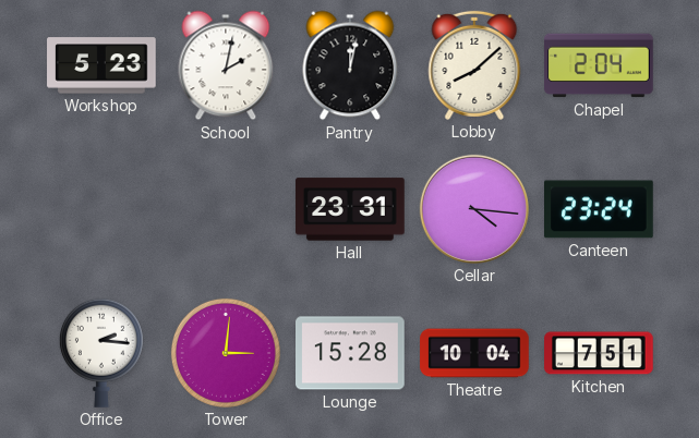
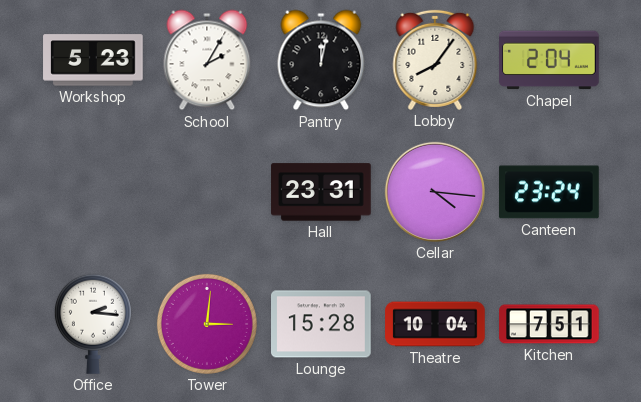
School: 2:02 -> 2:05
Lobby: 8:08 -> 8:06
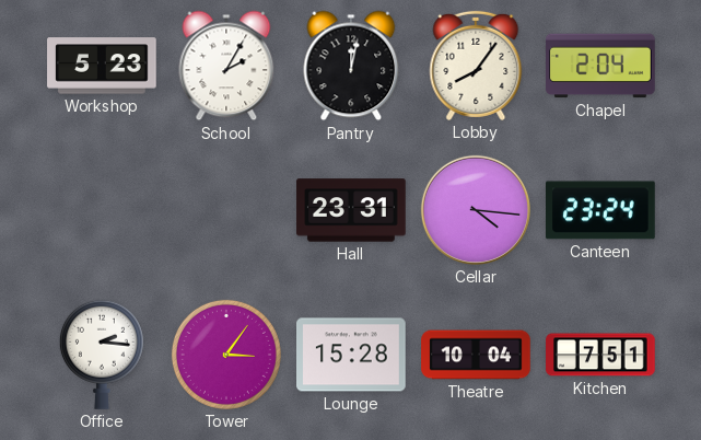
Tower: 3:01 -> 3:06
